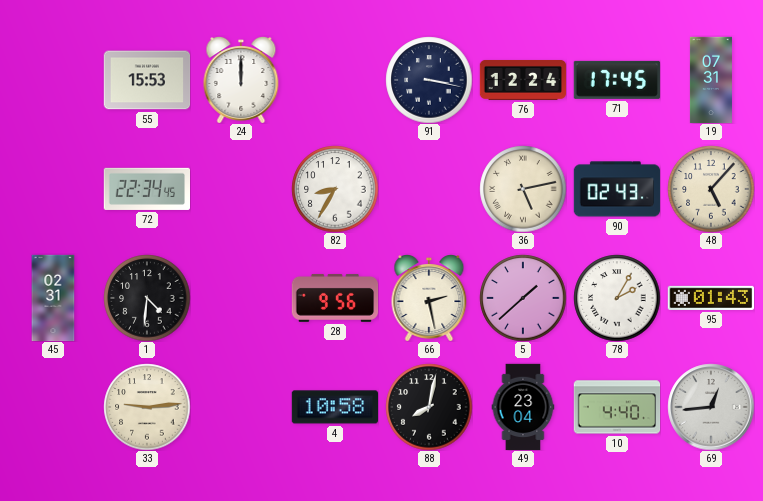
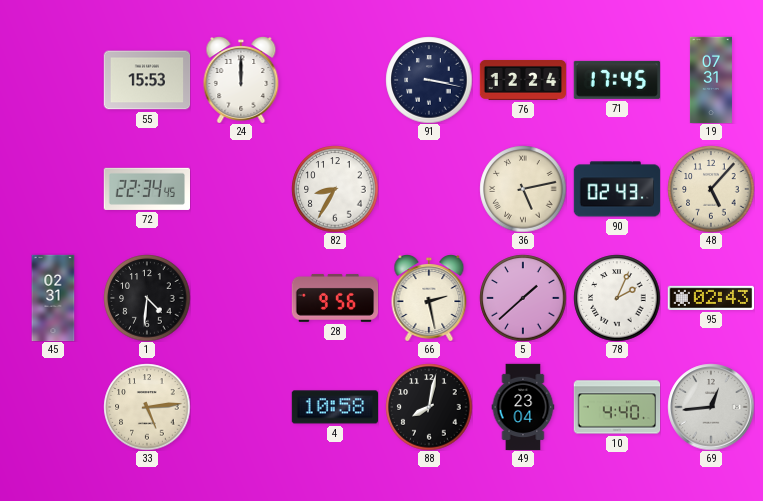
78: 2:05 -> 2:04
95: 01:43 -> 02:43
33: 9:14 -> 5:14
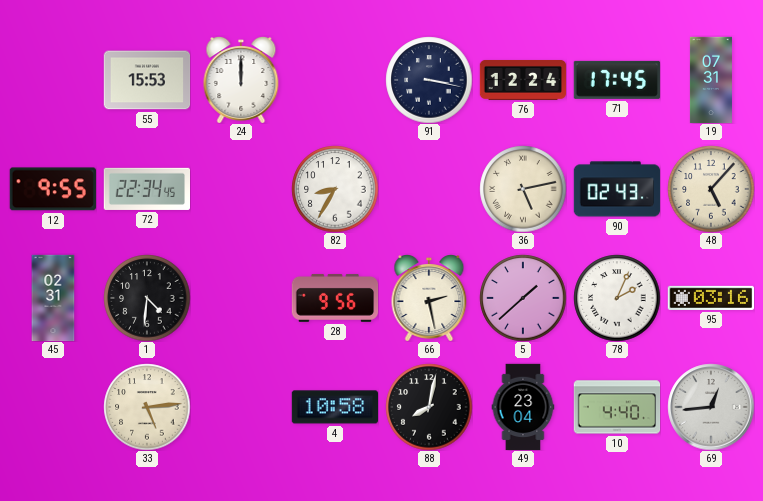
12: none -> 9:55
95: 02:43 -> 03:16
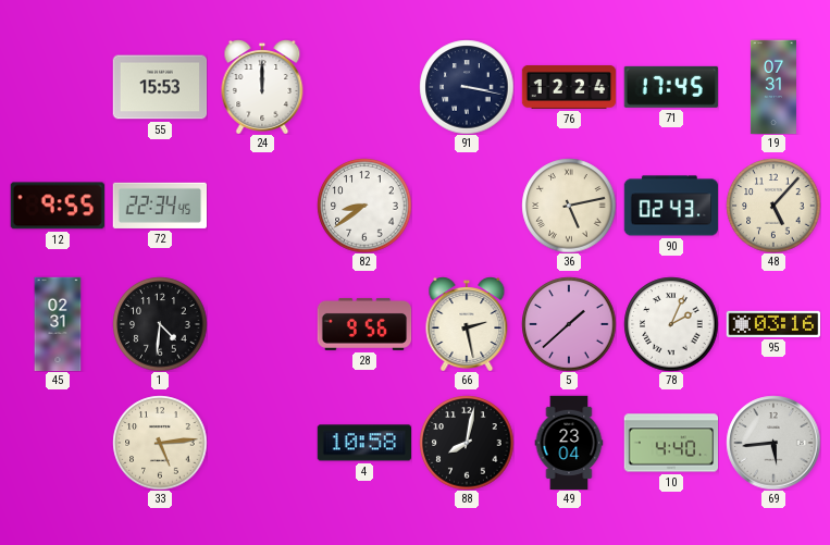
82: 8:35 -> 8:39
69: 12:44 -> 5:44
